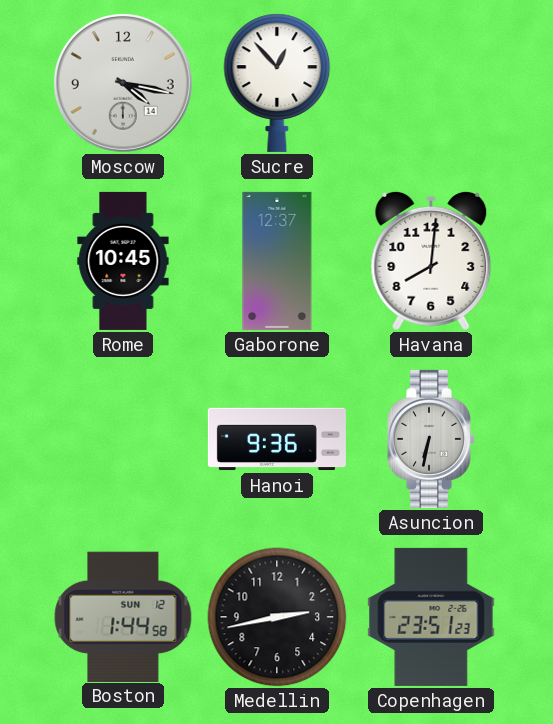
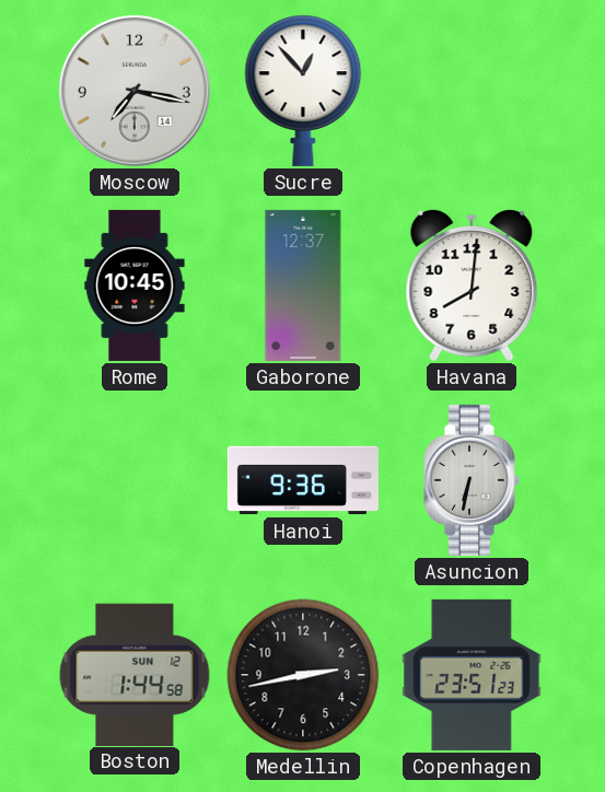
Moscow: 4:17 -> 7:17
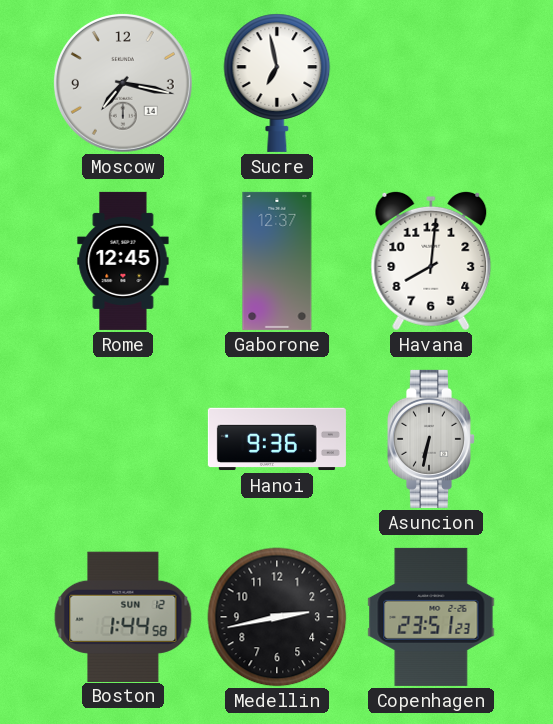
Sucre: 12:53 -> 6:58
Rome: 10:45 -> 12:45
